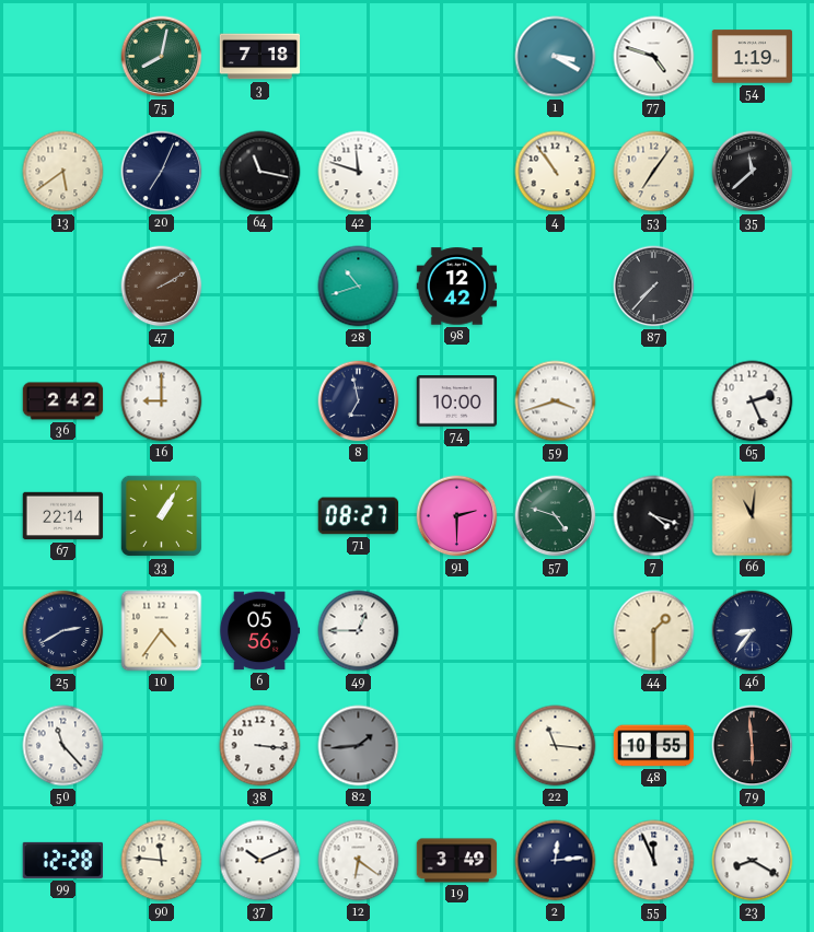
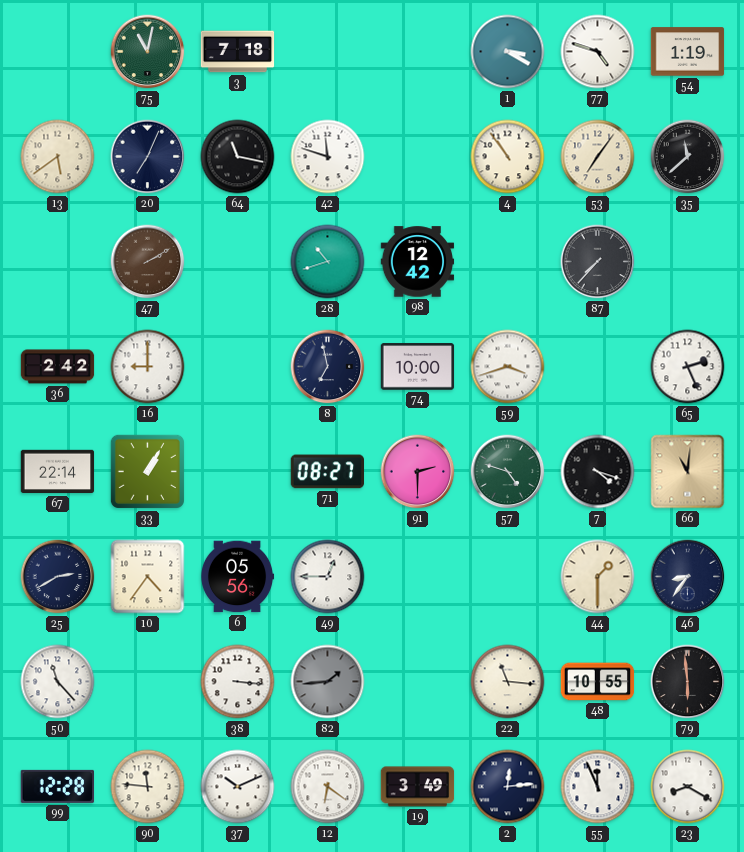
75: 8:02 -> 11:02
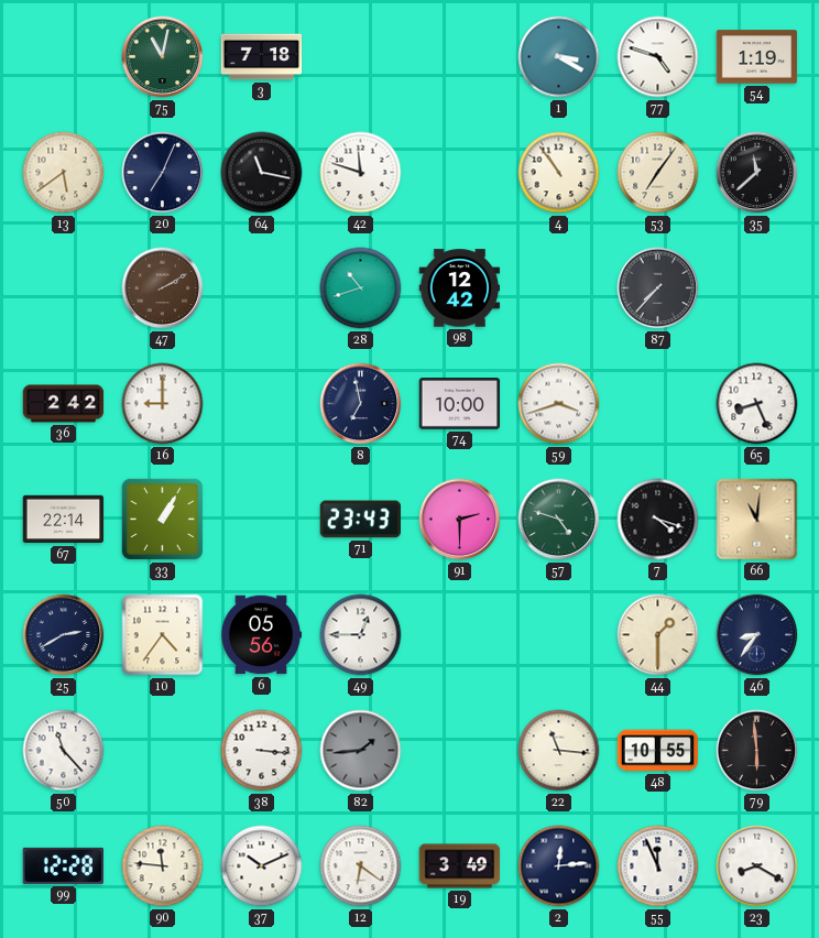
65: 2:26 -> 8:26
71: 08:27 -> 23:43
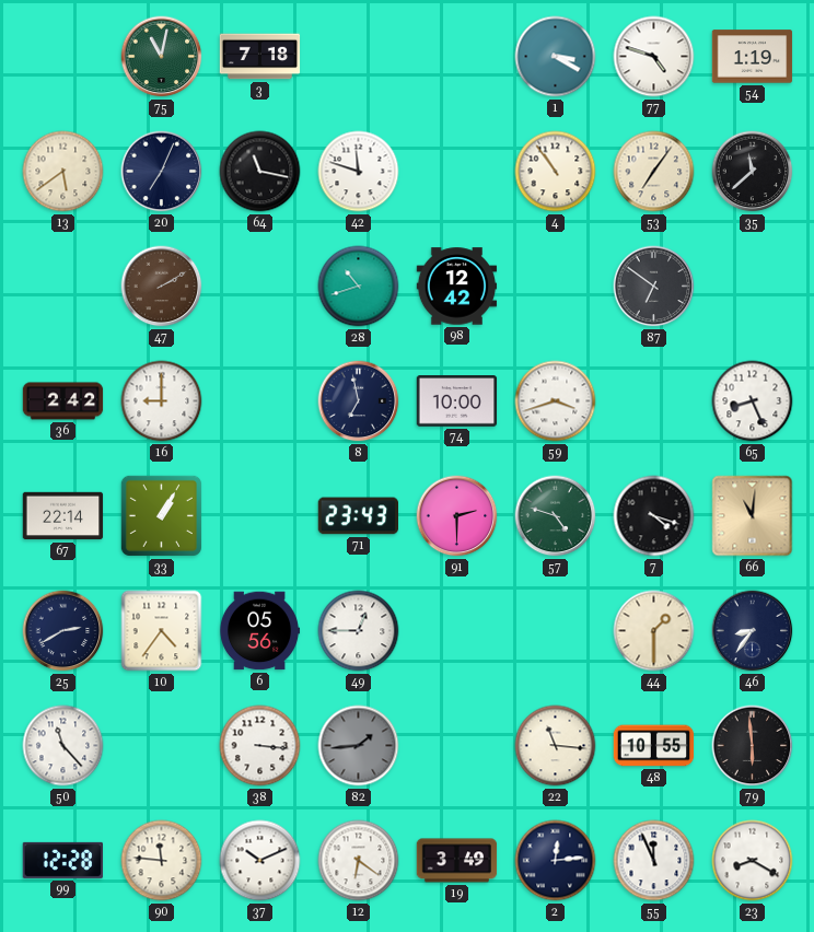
87: 7:37 -> 6:51
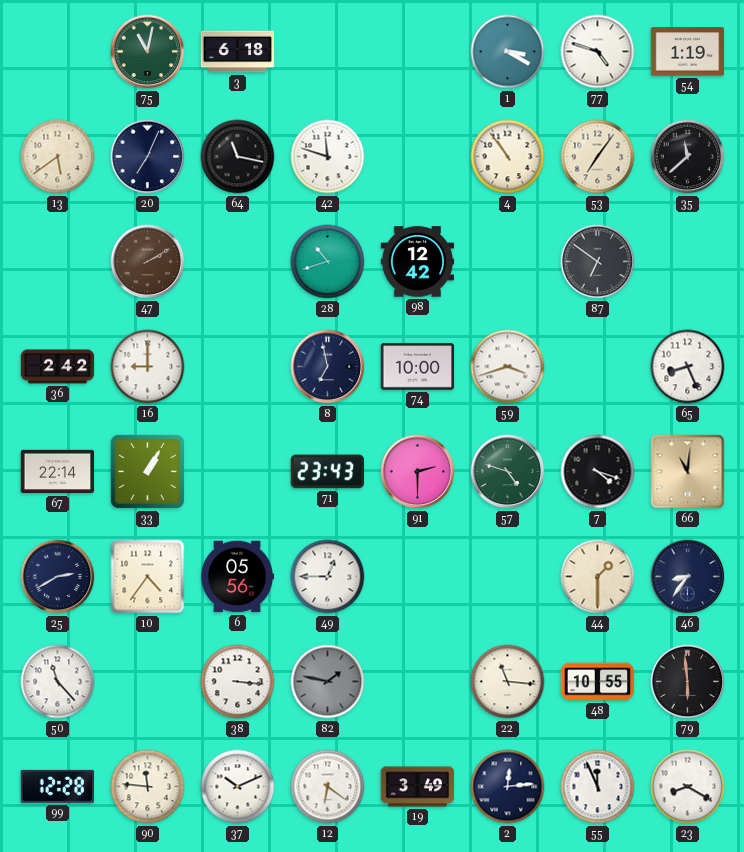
3: 7:18 -> 6:18
82: 1:44 -> 1:47
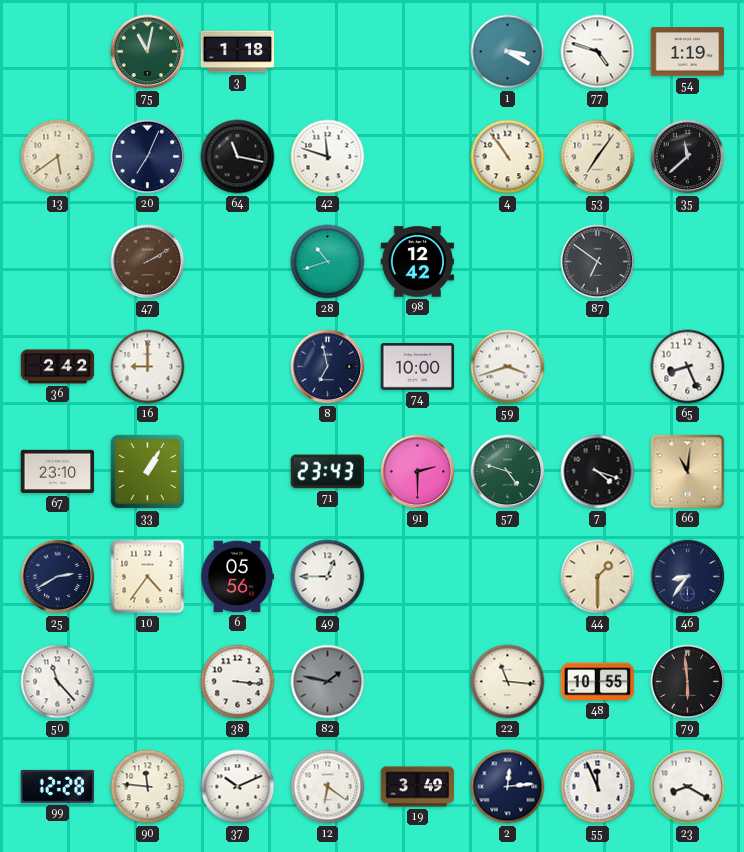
3: 6:18 -> 1:18
67: 22:14 -> 23:10
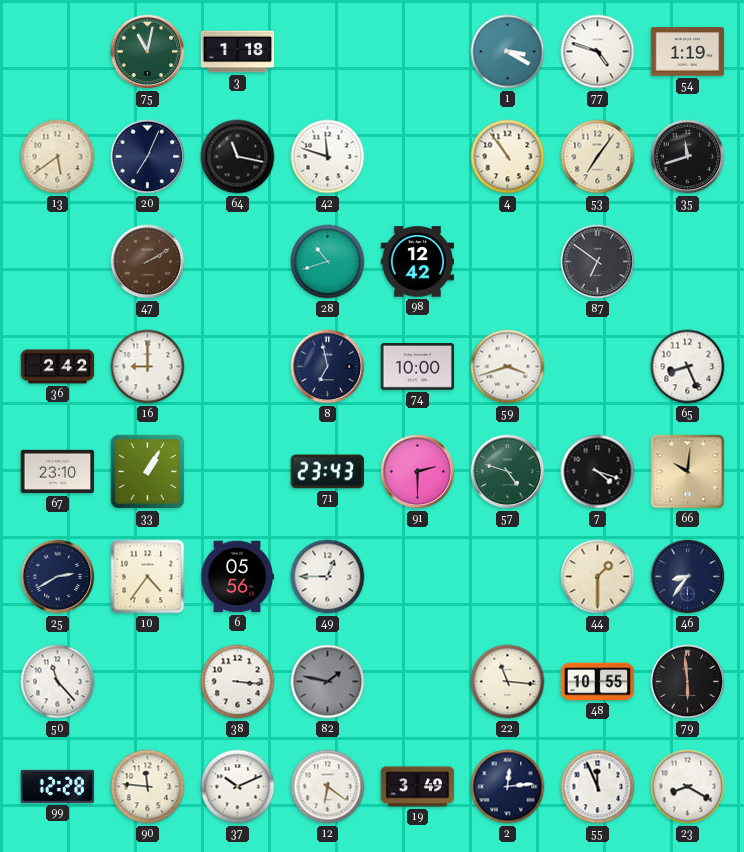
35: 11:38 -> 11:42
66: 11:01 -> 10:01
